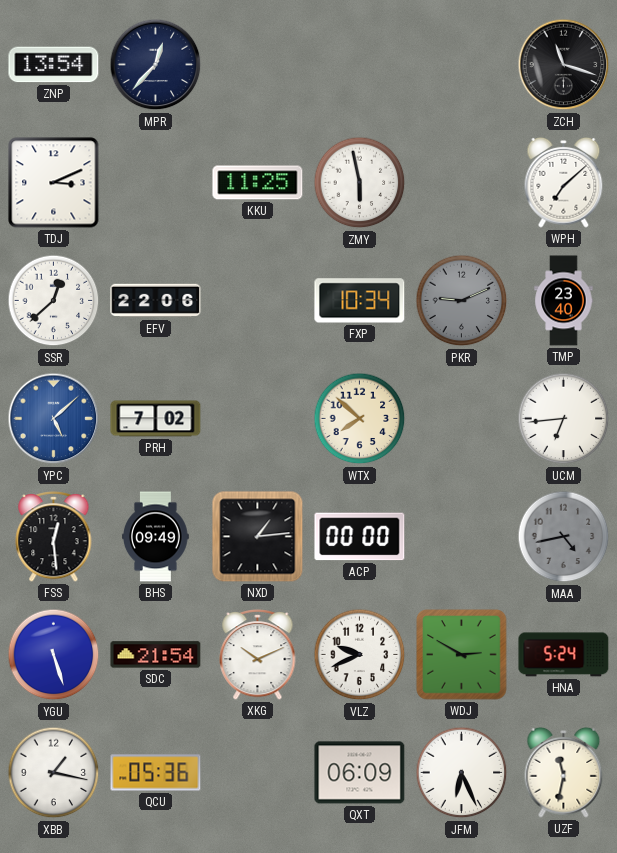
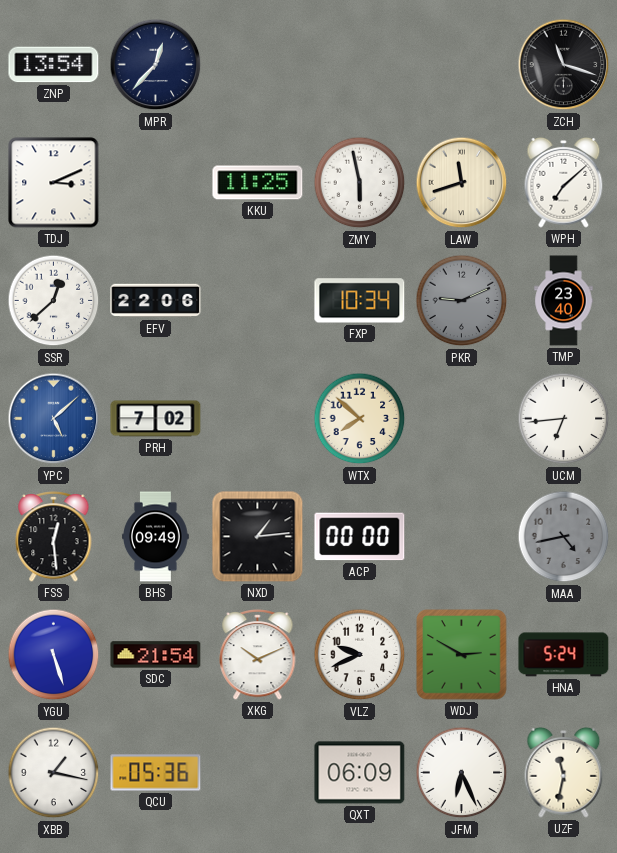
LAW: none -> 11:42
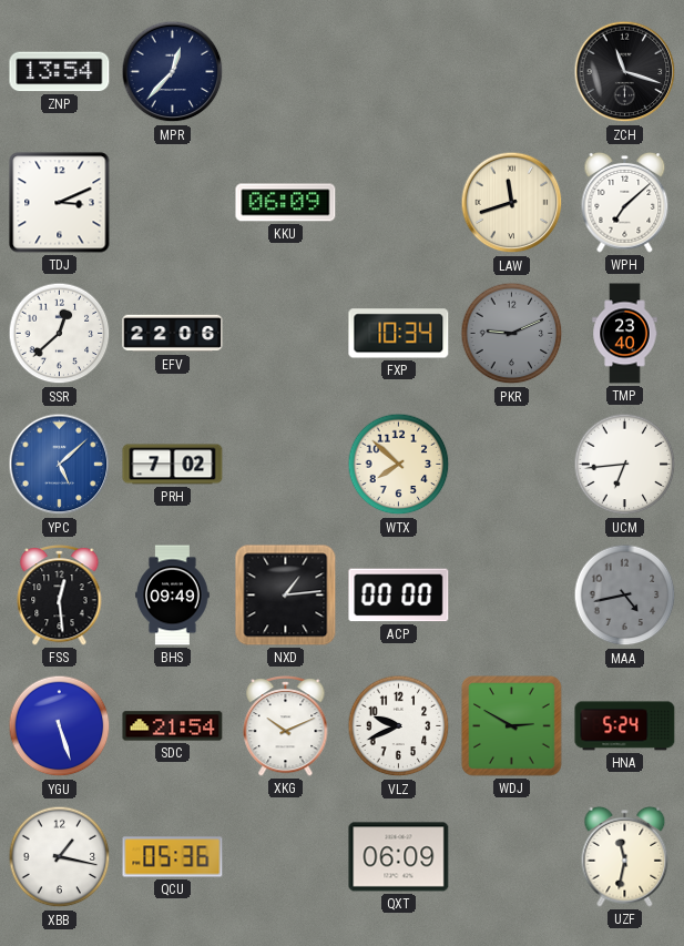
KKU: 11:25 -> 06:09
ZMY: 5:58 -> none
JFM: 6:26 -> none
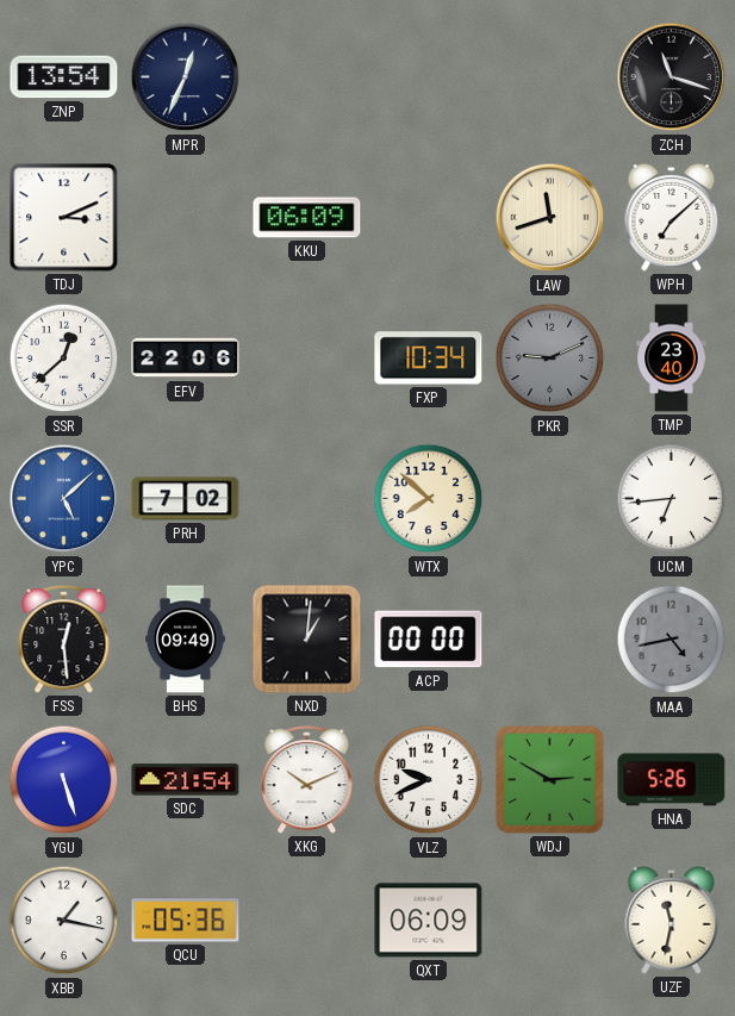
MPR: 12:37 -> 12:34
NXD: 1:14 -> 1:01
HNA: 5:24 -> 5:26
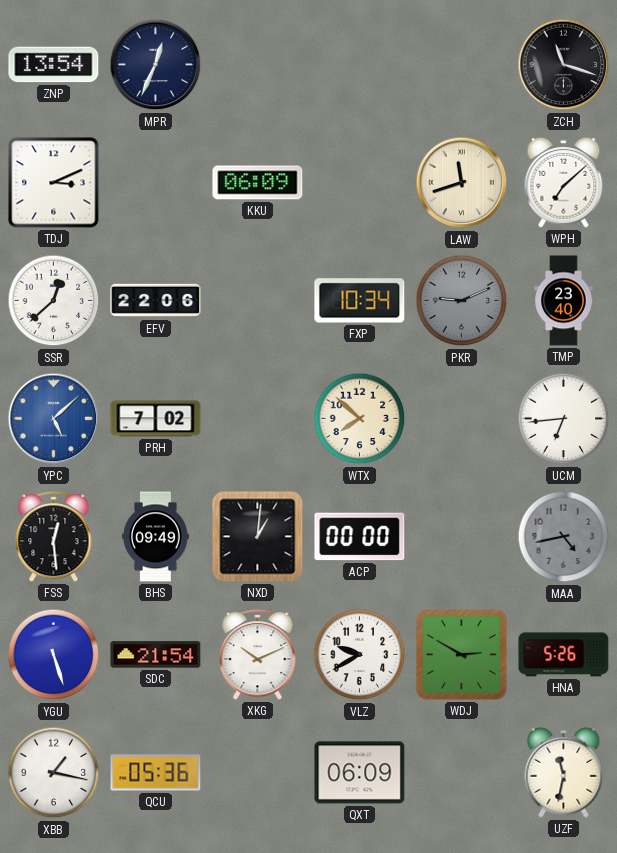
VLZ: 9:41 -> 9:40
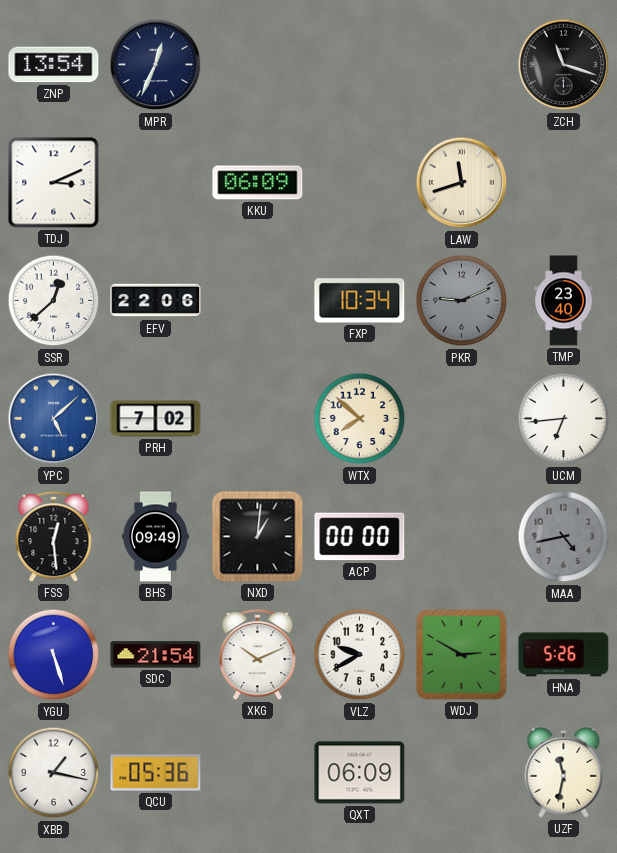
WPH: 7:08 -> none
